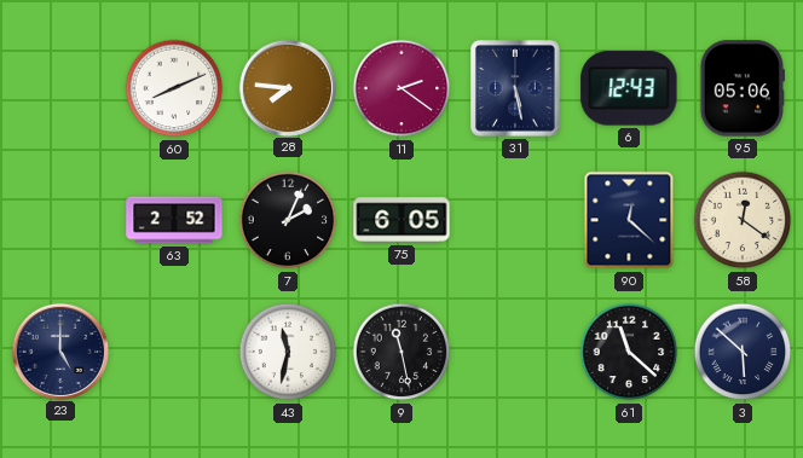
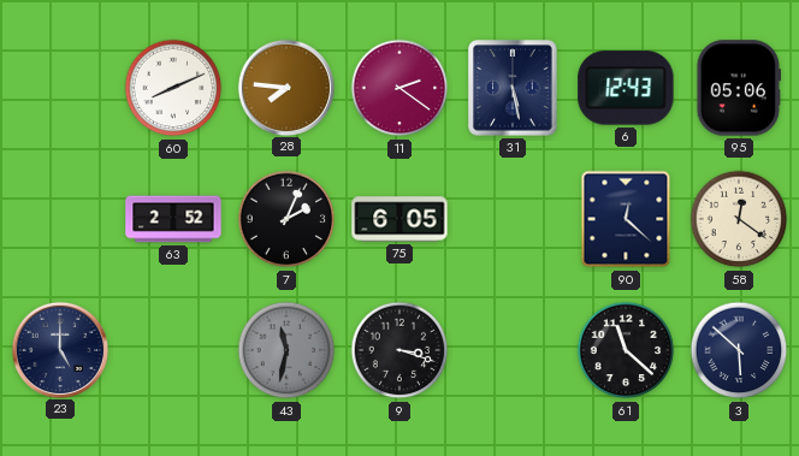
43 dial: white -> grey
9: 11:28 -> 3:18
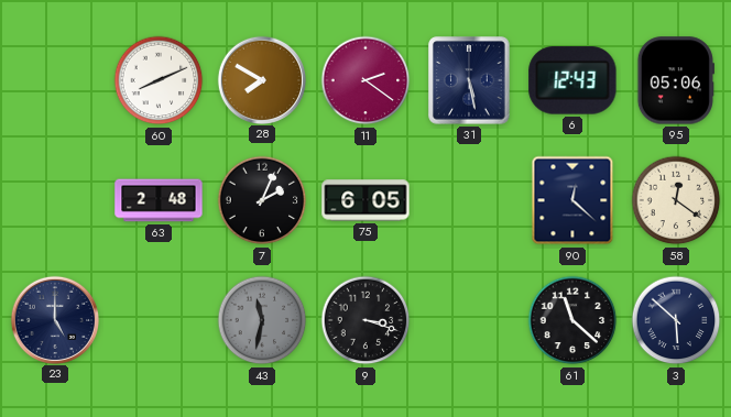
28: 7:46 -> 7:50
63: 2:52 -> 2:48
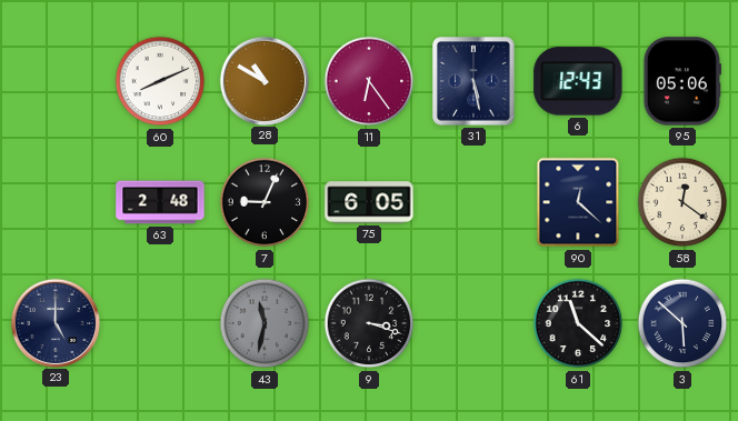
28: 7:50 -> 10:50
11: 2:21 -> 6:24
7: 2:04 -> 9:04
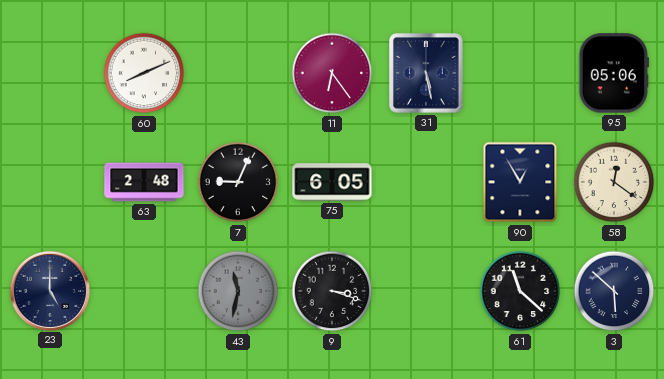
28: 10:50 -> none
6: 12:43 -> none
90: 12:22 -> 12:55
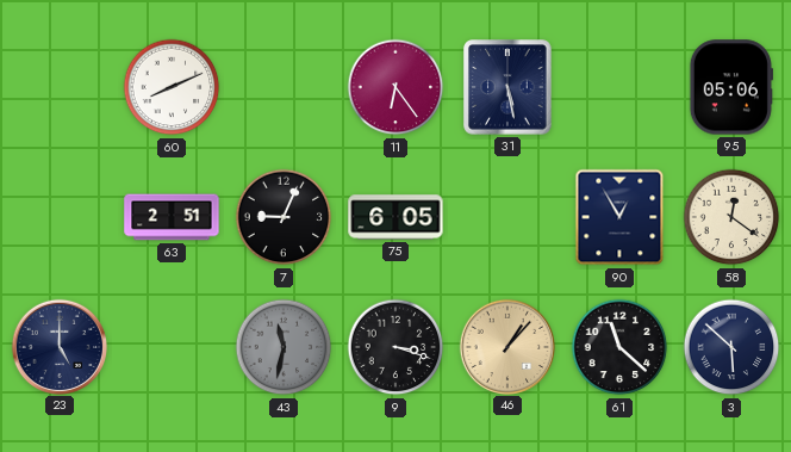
63: 2:48 -> 2:51
46: none -> 1:07
